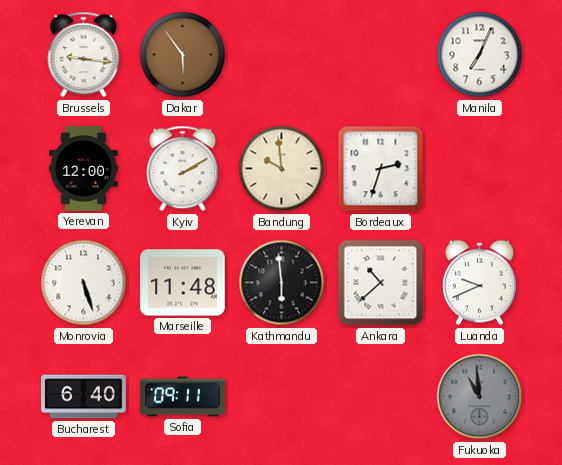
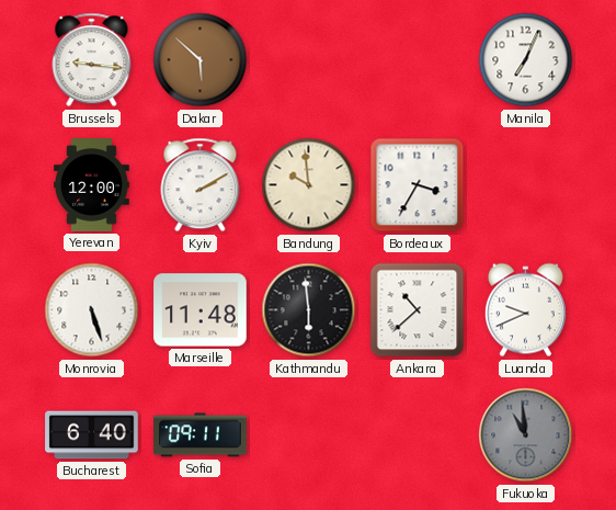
Dakar: 5:54 -> 5:52
Bordeaux: 2:33 -> 3:35
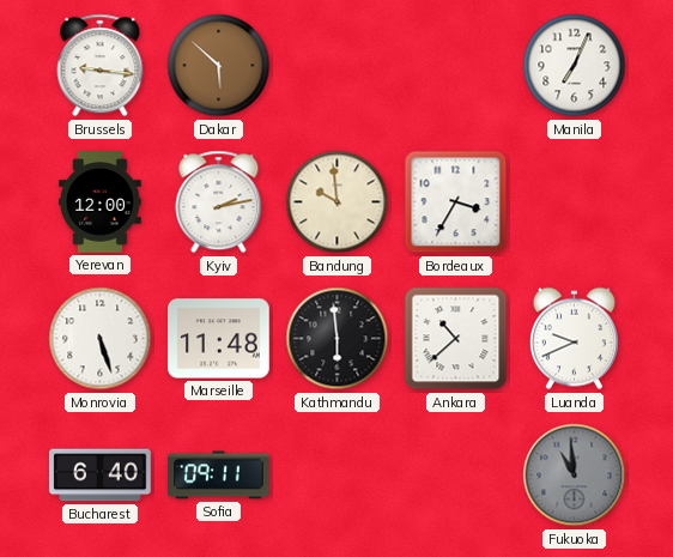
Kyiv: 2:10 -> 2:13
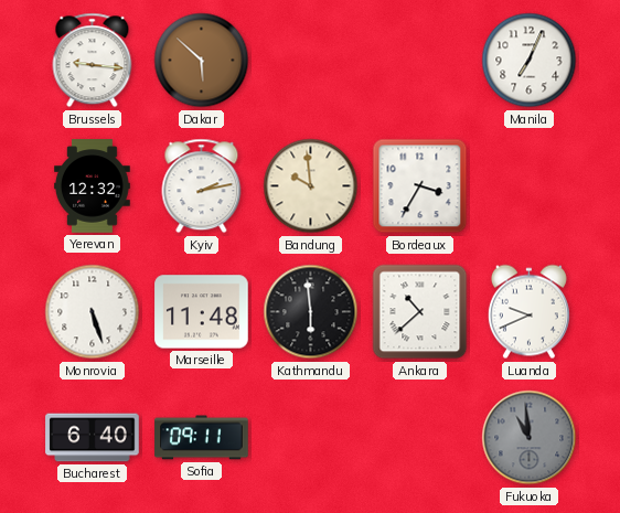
Yerevan: 12:00 -> 12:32
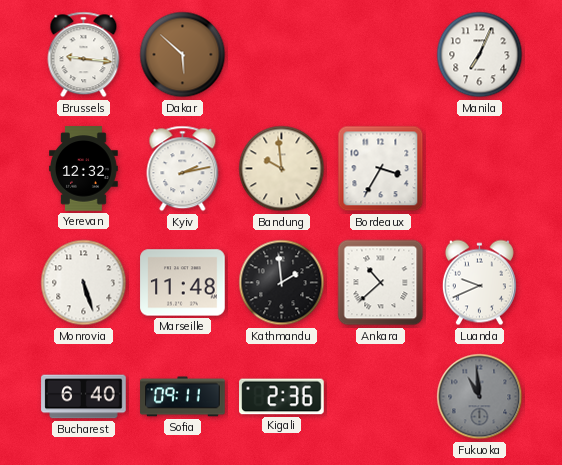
Kathmandu: 5:59 -> 1:59
Kigali: none -> 2:36
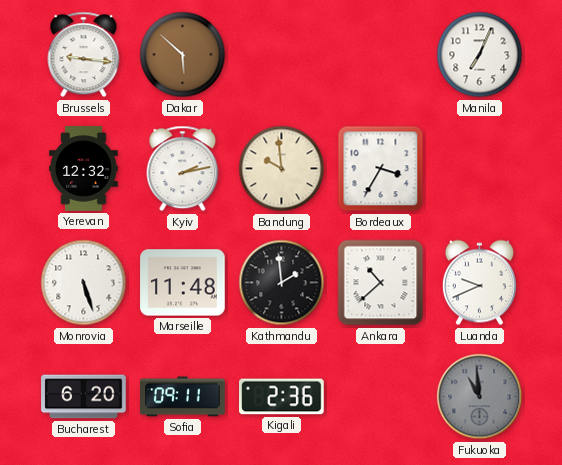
Bucharest: 6:40 -> 6:20
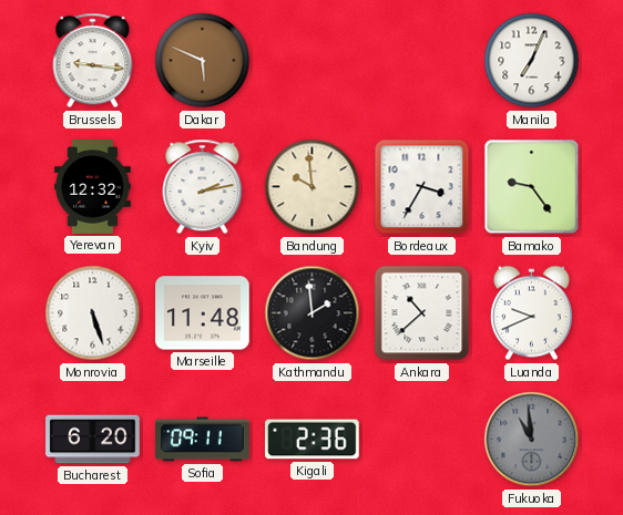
Dakar: 5:52 -> 5:49
Bamako: none -> 9:24
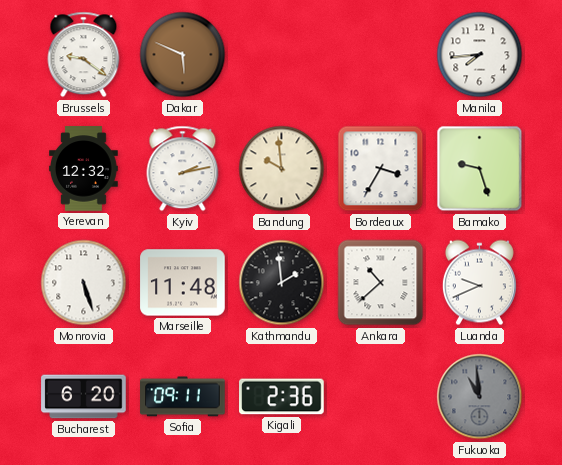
Brussels: 9:16 -> 9:21
Manila: 7:04 -> 7:44
Bamako: 9:24 -> 9:27
